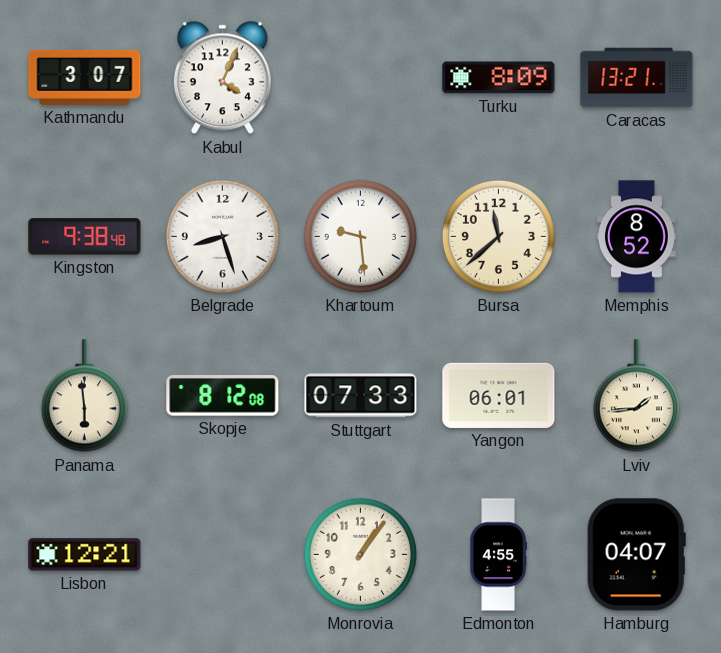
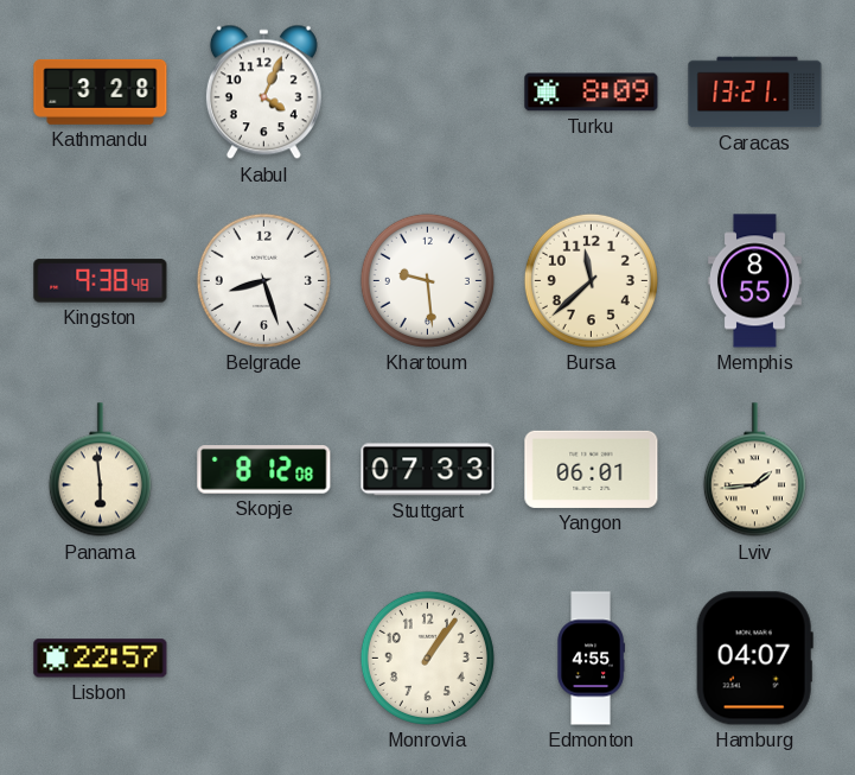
Kathmandu: 3:07 -> 3:28
Memphis: 8:52 -> 8:55
Lisbon: 12:21 -> 22:57
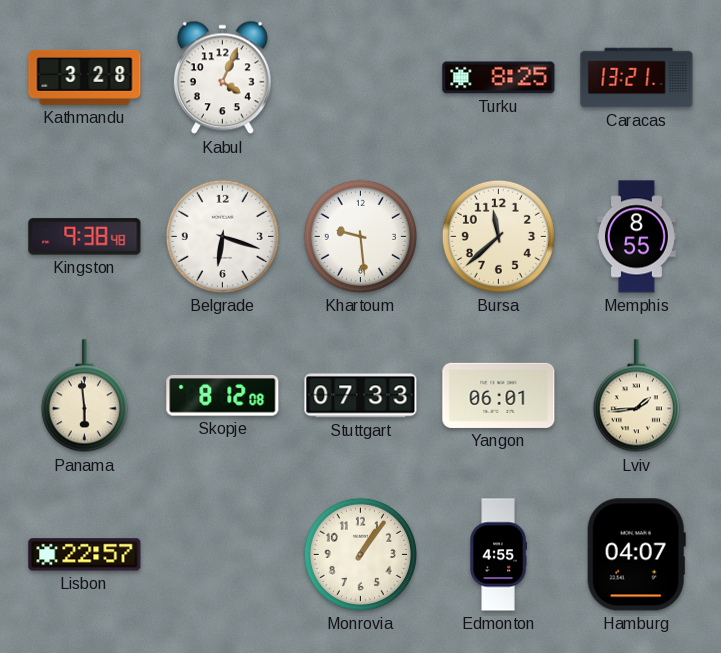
Turku: 8:09 -> 8:25
Belgrade: 8:27 -> 6:18
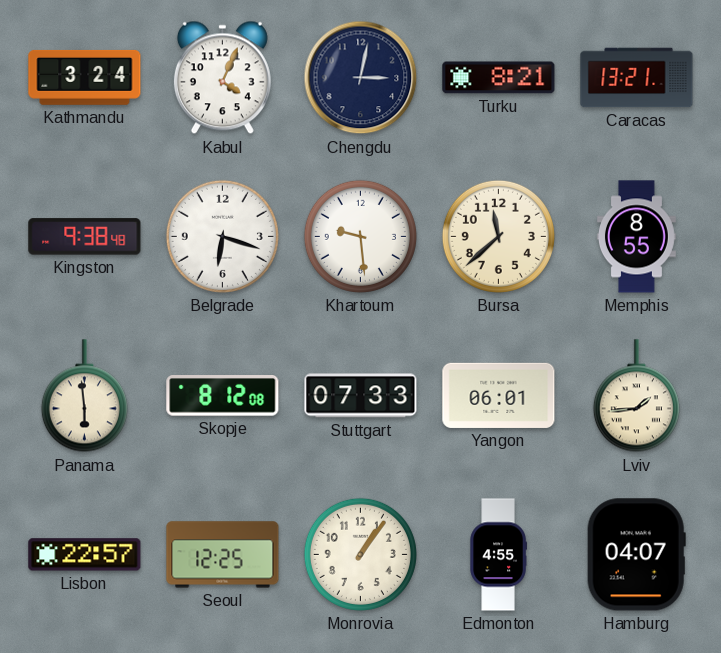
Kathmandu: 3:28 -> 3:24
Chengdu: none -> 3:02
Turku: 8:25 -> 8:21
Seoul: none -> 12:25
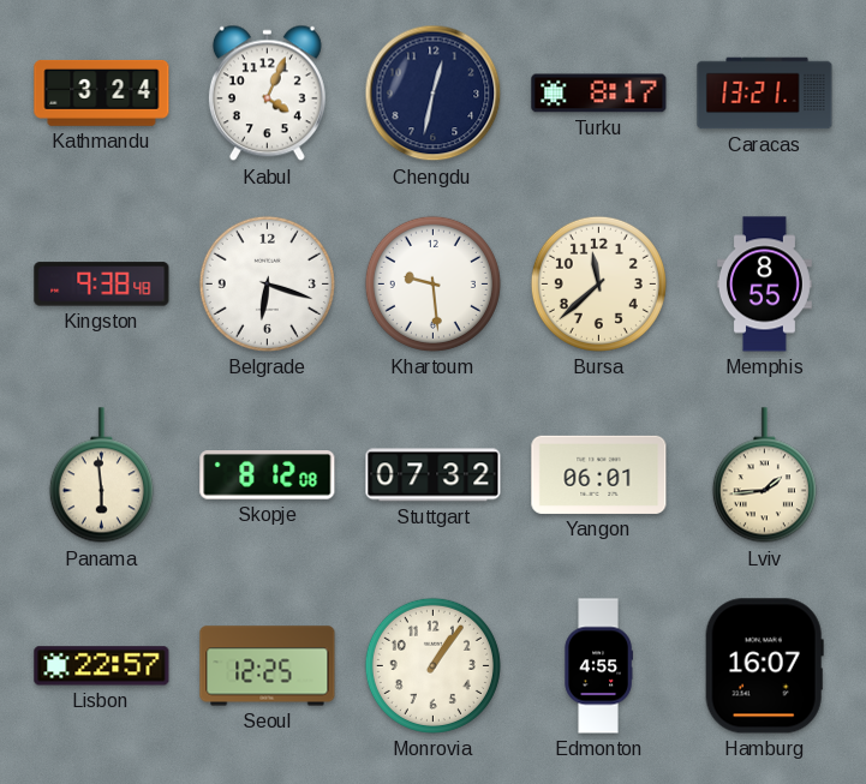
Chengdu: 3:02 -> 12:32
Turku: 8:21 -> 8:17
Stuttgart: 07:33 -> 07:32
Hamburg: 04:07 -> 16:07
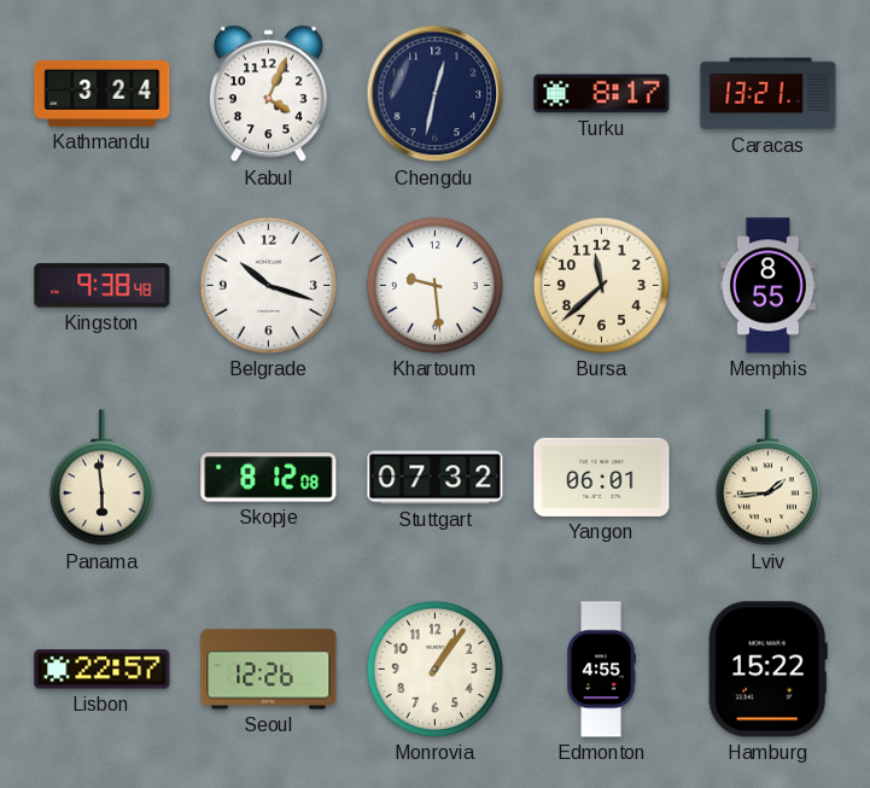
Belgrade: 6:18 -> 10:18
Seoul: 12:25 -> 12:26
Hamburg: 16:07 -> 15:22
